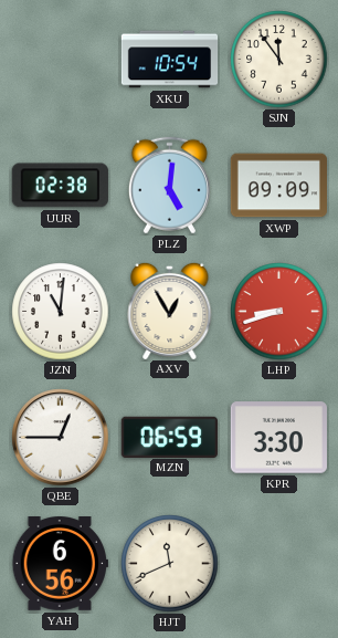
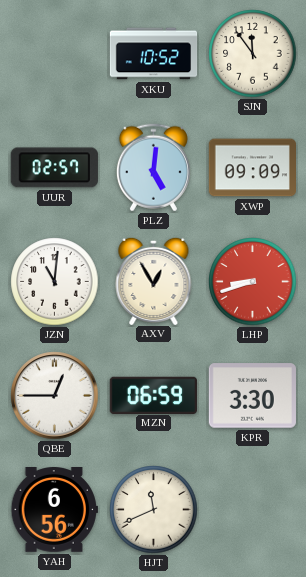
XKU: 10:54 -> 10:52
UUR: 02:38 -> 02:57
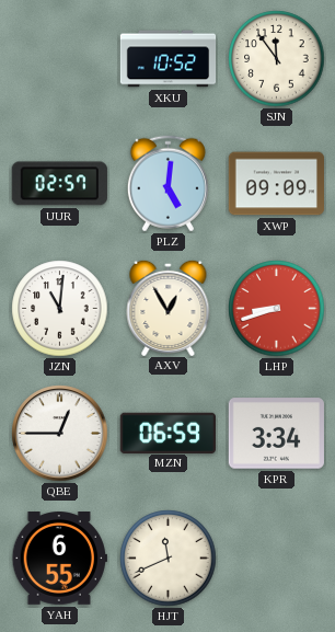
KPR: 3:30 -> 3:34
YAH: 6:56 -> 6:55
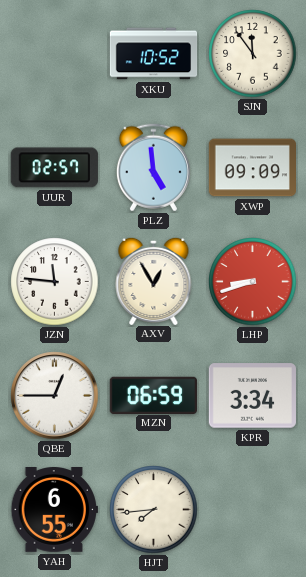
PLZ: 5:01 -> 4:59
JZN: 11:01 -> 11:46
HJT: 11:41 -> 7:44
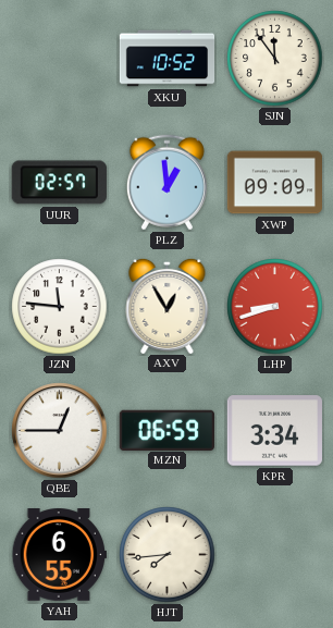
PLZ: 4:59 -> 12:59
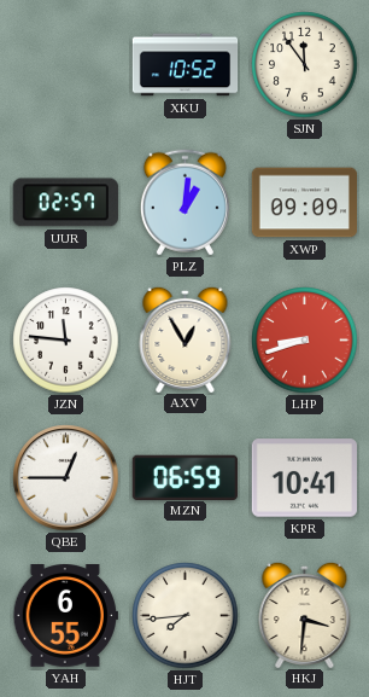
PLZ: 12:59 -> 1:01
KPR: 3:34 -> 10:41
HKJ: none -> 3:31
